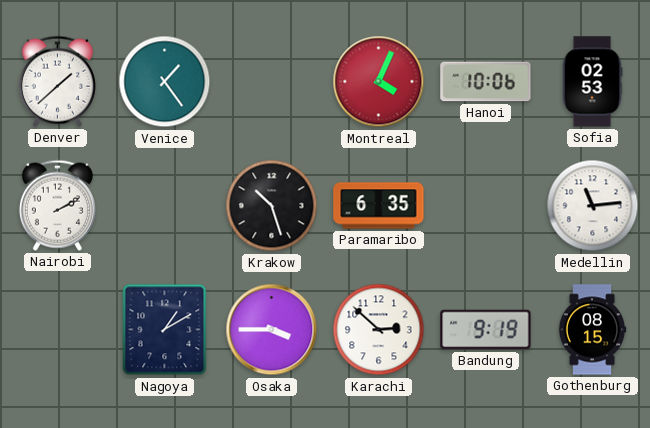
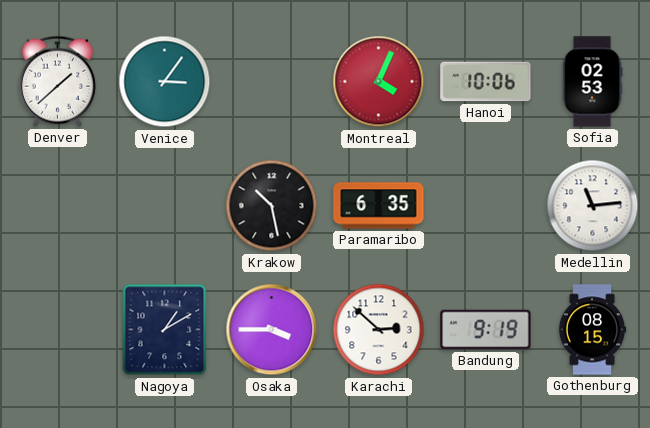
Venice: 1:24 -> 3:06
Nairobi: 2:10 -> none
Krakow: 10:27 -> 10:28
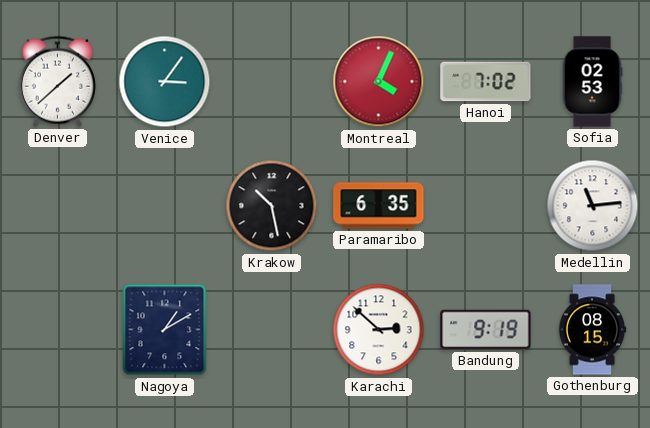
Hanoi: 10:06 -> 7:02
Osaka: 3:45 -> none
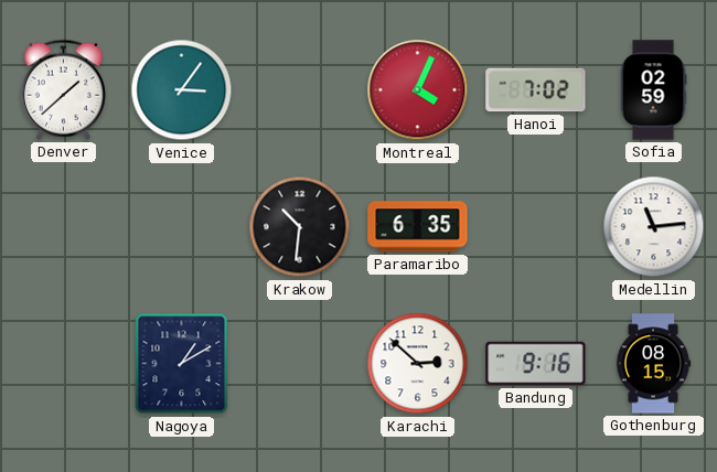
Sofia: 02:53 -> 02:59
Krakow: 10:28 -> 10:31
Bandung: 9:19 -> 9:16
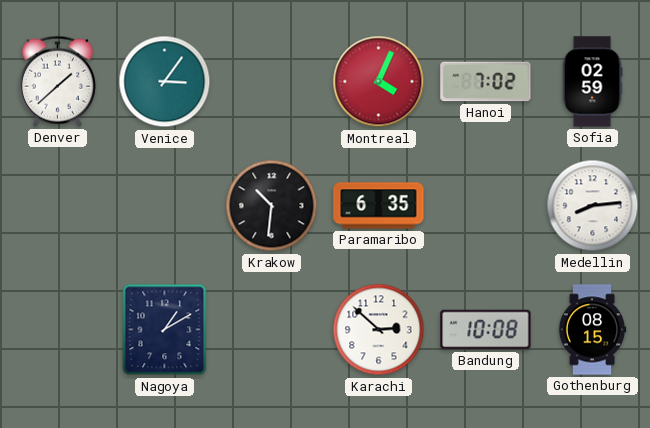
Medellin: 11:14 -> 8:14
Bandung: 9:16 -> 10:08
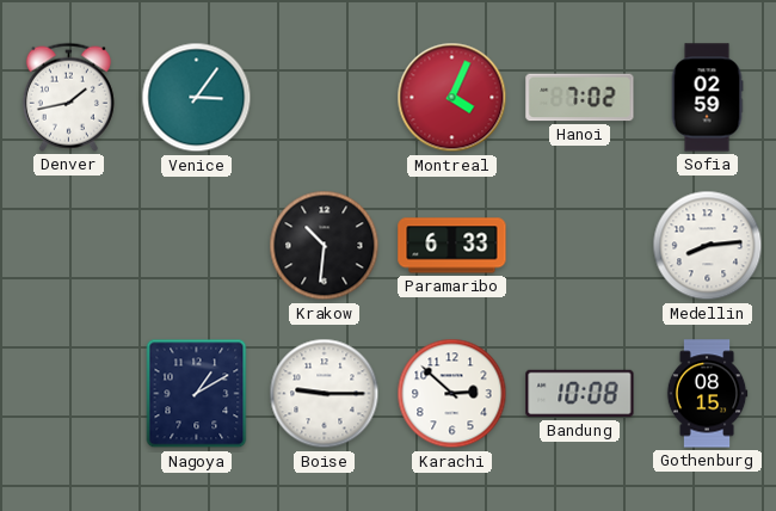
Denver: 1:38 -> 1:43
Paramaribo: 6:35 -> 6:33
Boise: none -> 9:15
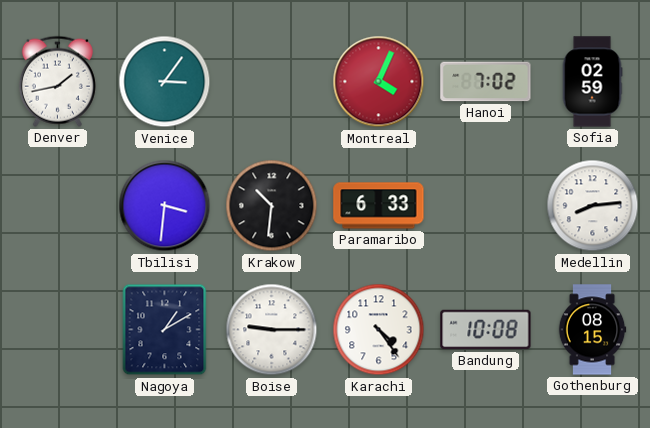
Tbilisi: none -> 3:31
Karachi: 2:52 -> 4:24
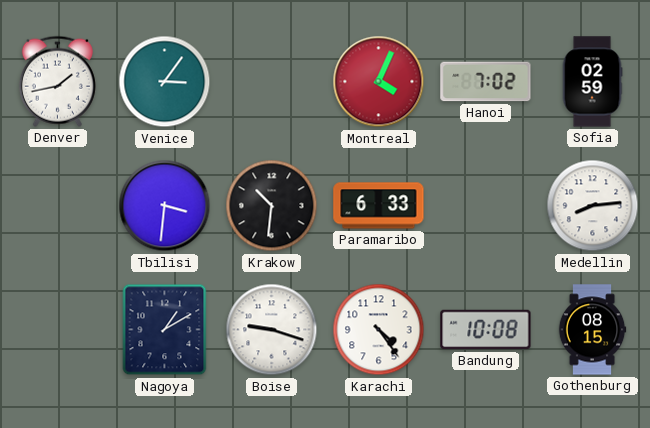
Boise: 9:15 -> 9:18
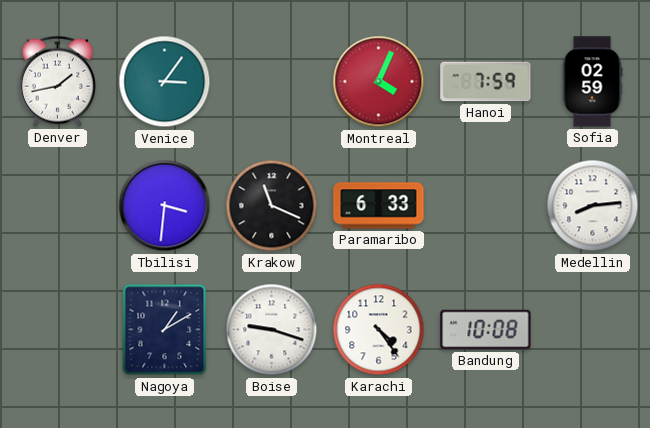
Hanoi: 7:02 -> 7:59
Krakow: 10:31 -> 11:19
Gothenburg: 08:15 -> none
